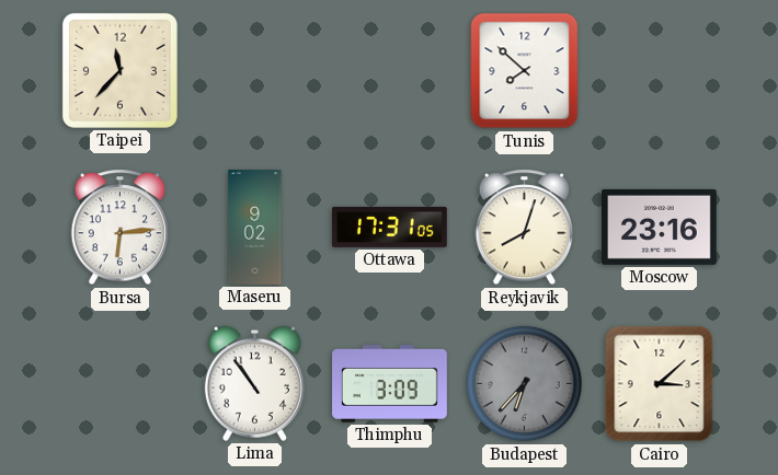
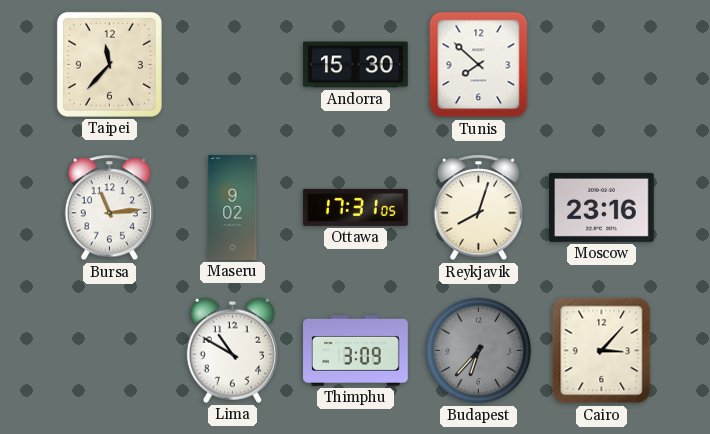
Andorra: none -> 15:30
Bursa: 6:14 -> 11:14
Lima: 10:54 -> 10:50
Cairo: 3:08 -> 3:07
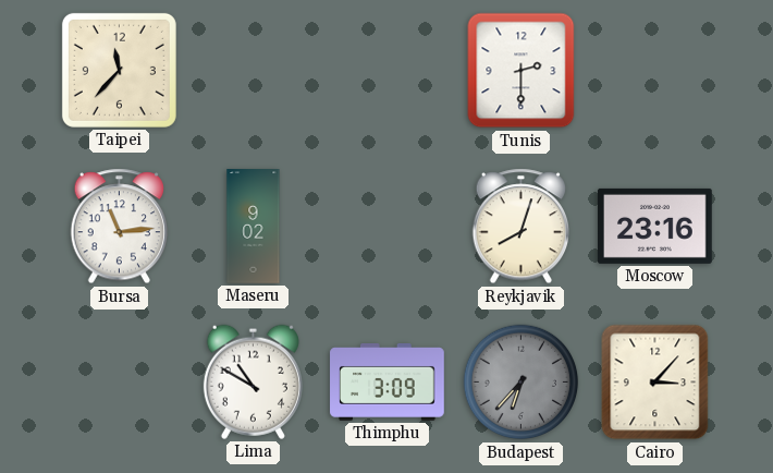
Andorra: 15:30 -> none
Tunis: 7:52 -> 2:30
Ottawa: 17:31 -> none
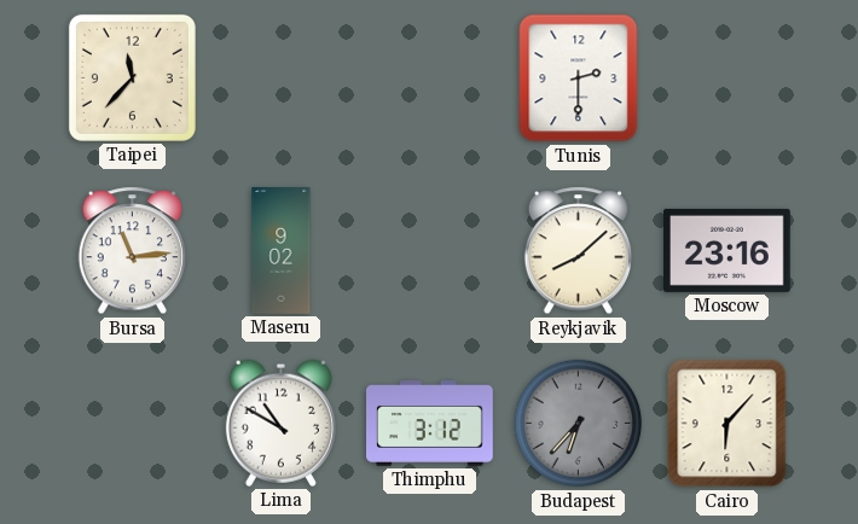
Reykjavik: 8:03 -> 8:08
Thimphu: 3:09 -> 3:12
Cairo: 3:07 -> 6:07
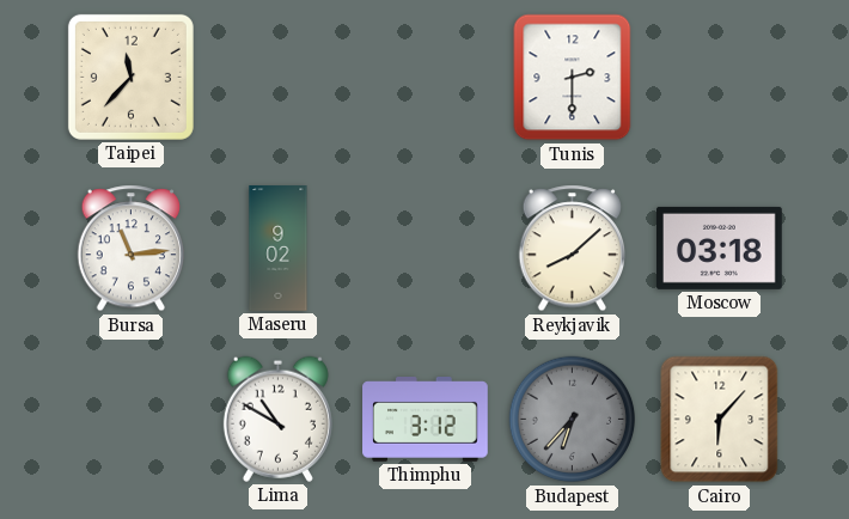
Moscow: 23:16 -> 03:18
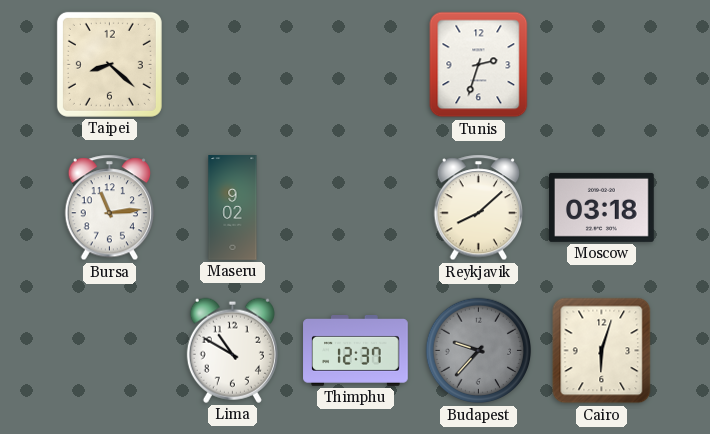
Taipei: 11:37 -> 8:22
Tunis: 2:30 -> 2:33
Thimphu: 3:12 -> 12:37
Budapest: 6:37 -> 9:37
Cairo: 6:07 -> 6:03
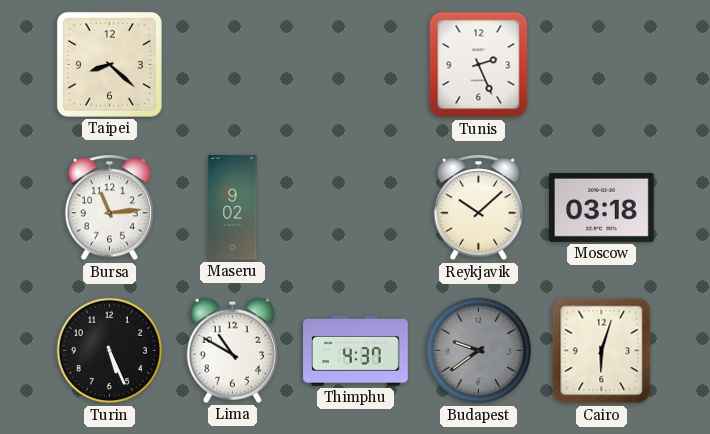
Tunis: 2:33 -> 2:26
Reykjavik: 8:08 -> 10:08
Turin: none -> 5:26
Thimphu: 12:37 -> 4:37
Budapest: 9:37 -> 9:39
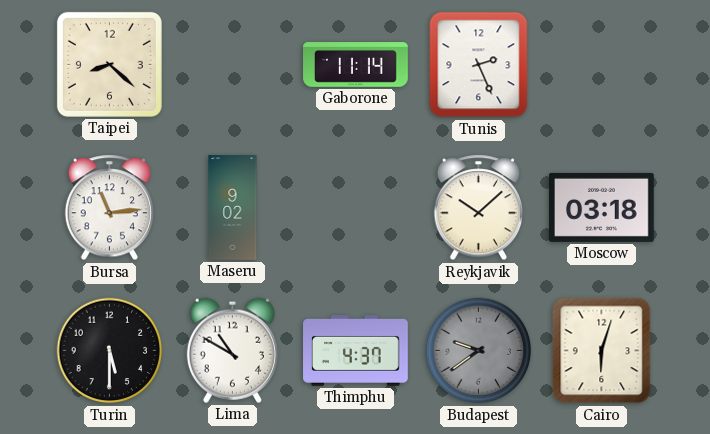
Gaborone: none -> 11:14
Turin: 5:26 -> 5:30
